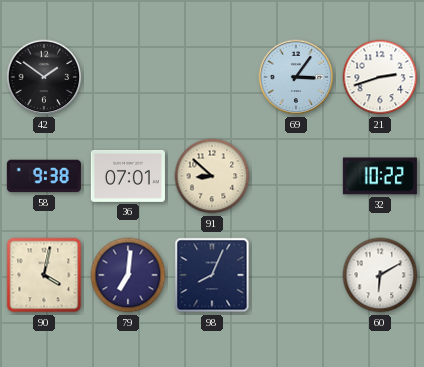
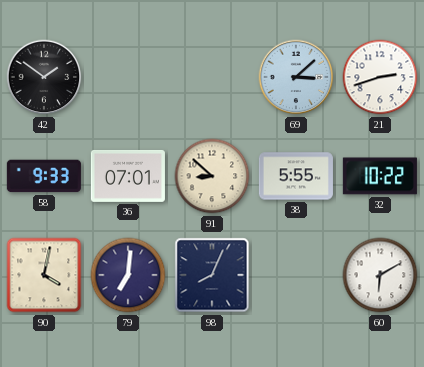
69: 3:06 -> 3:08
58: 9:38 -> 9:33
38: none -> 5:55
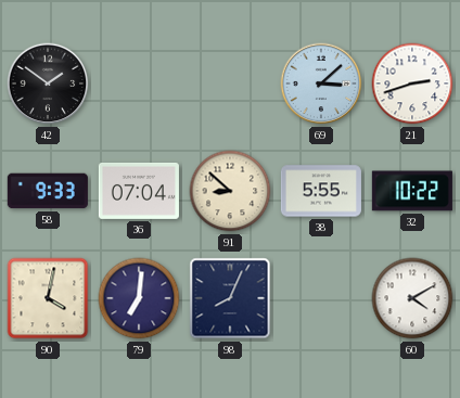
36: 07:01 -> 07:04
60: 6:10 -> 4:10
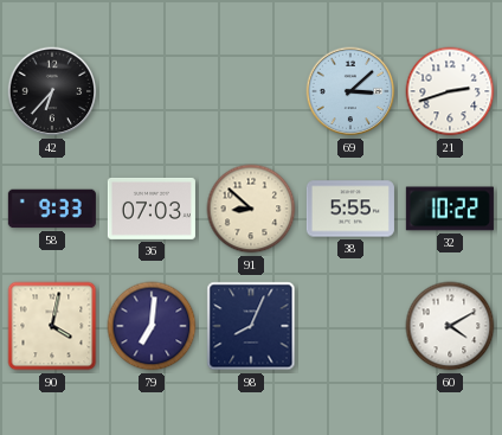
42: 1:51 -> 6:37
36: 07:04 -> 07:03
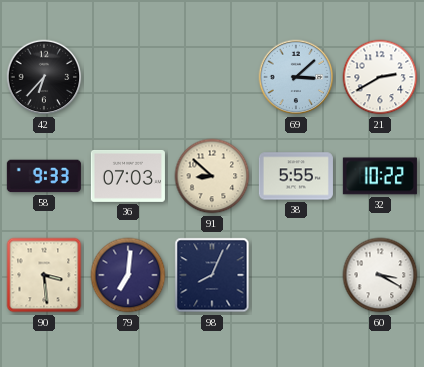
21: 2:42 -> 2:40
90: 4:02 -> 3:29
60: 4:10 -> 3:20
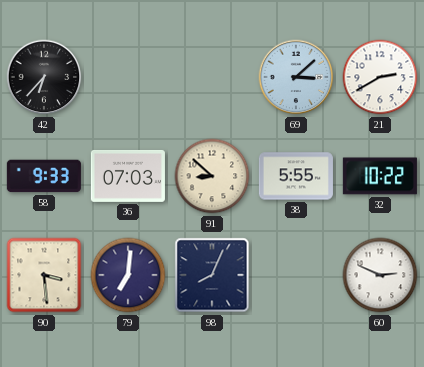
60: 3:20 -> 2:49
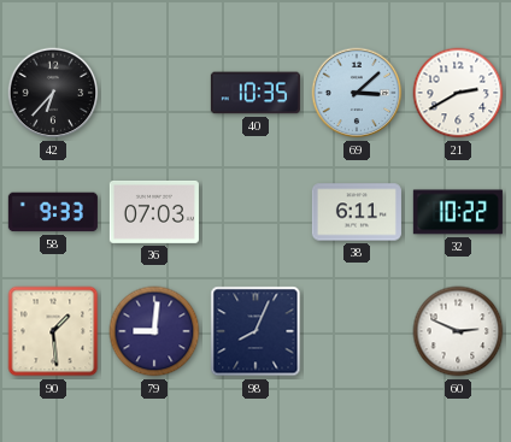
40: none -> 10:35
91: 8:52 -> none
38: 5:55 -> 6:11
90: 3:29 -> 1:29
79: 7:01 -> 9:01
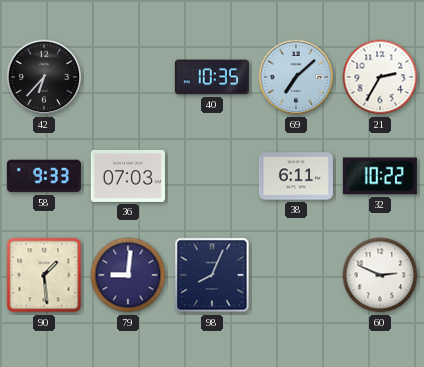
69: 3:08 -> 7:08
21: 2:40 -> 2:35
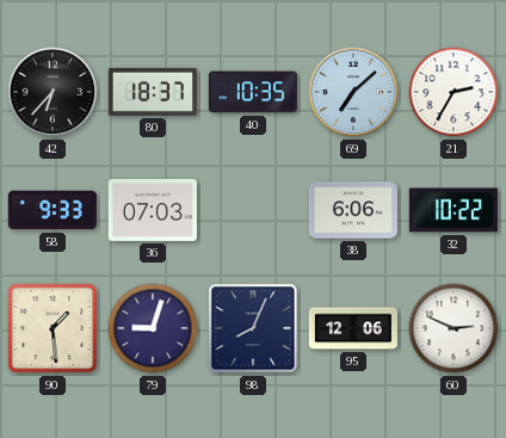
80: none -> 18:37
38: 6:11 -> 6:06
79: 9:01 -> 9:03
95: none -> 12:06
